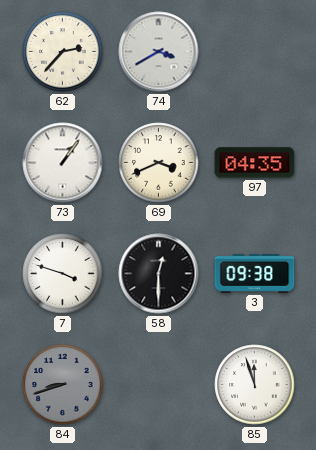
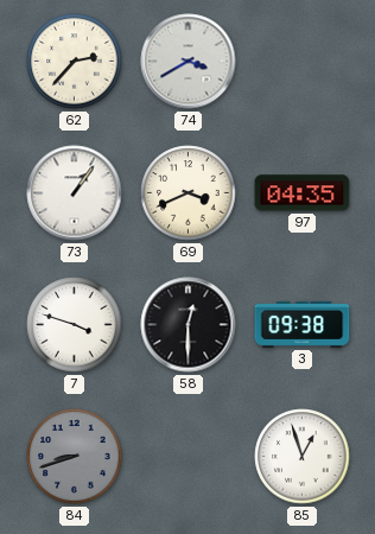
85: 11:57 -> 12:57
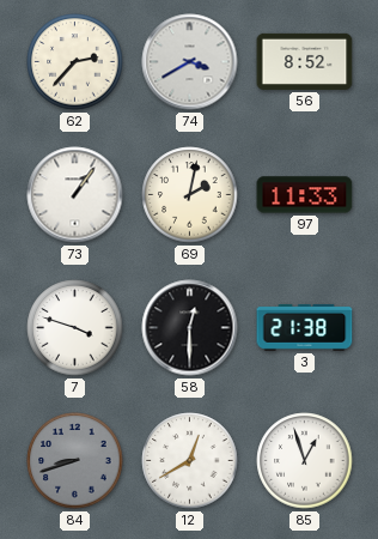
56: none -> 8:52
69: 3:41 -> 2:02
97: 04:35 -> 11:33
3: 09:38 -> 21:38
12: none -> 12:40
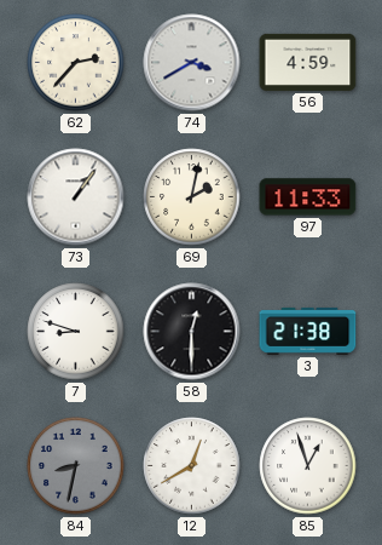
56: 8:52 -> 4:59
7: 3:48 -> 8:48
84: 8:42 -> 8:32
